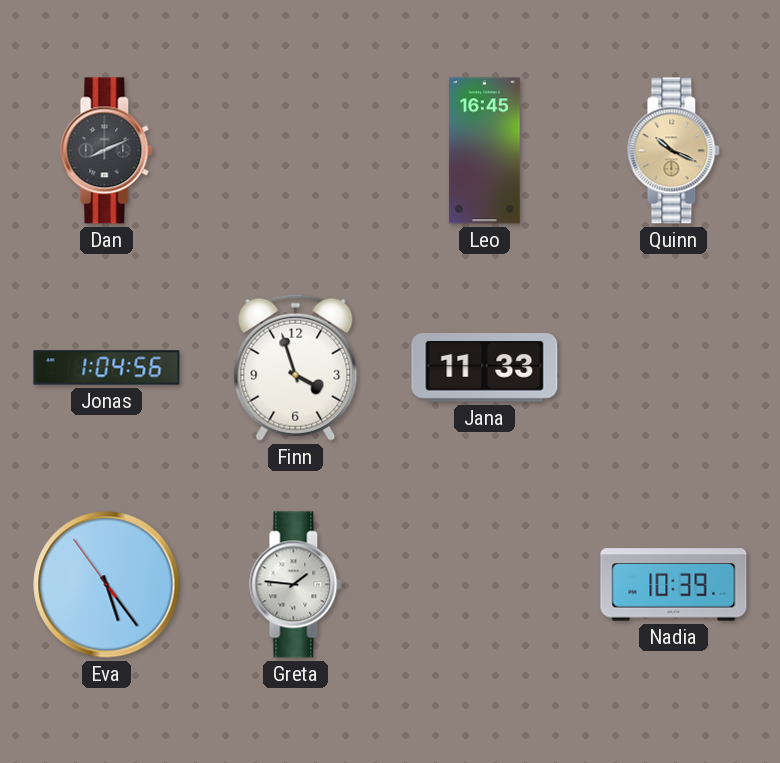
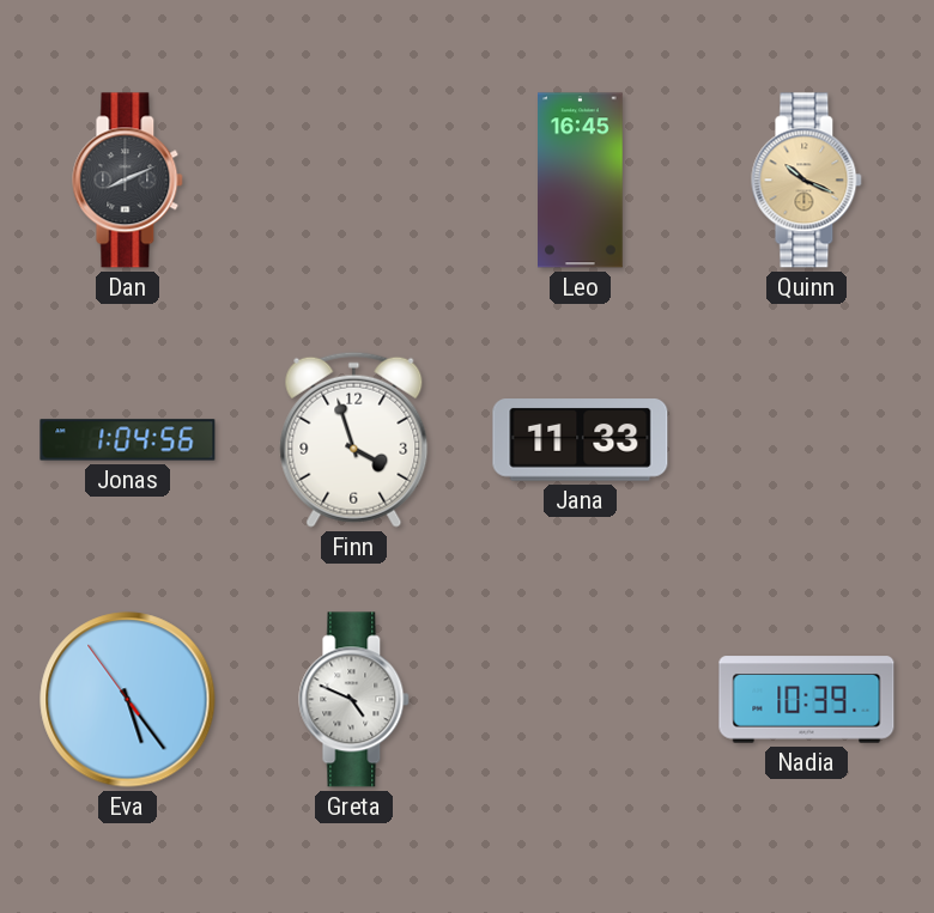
Greta: 1:46 -> 4:49
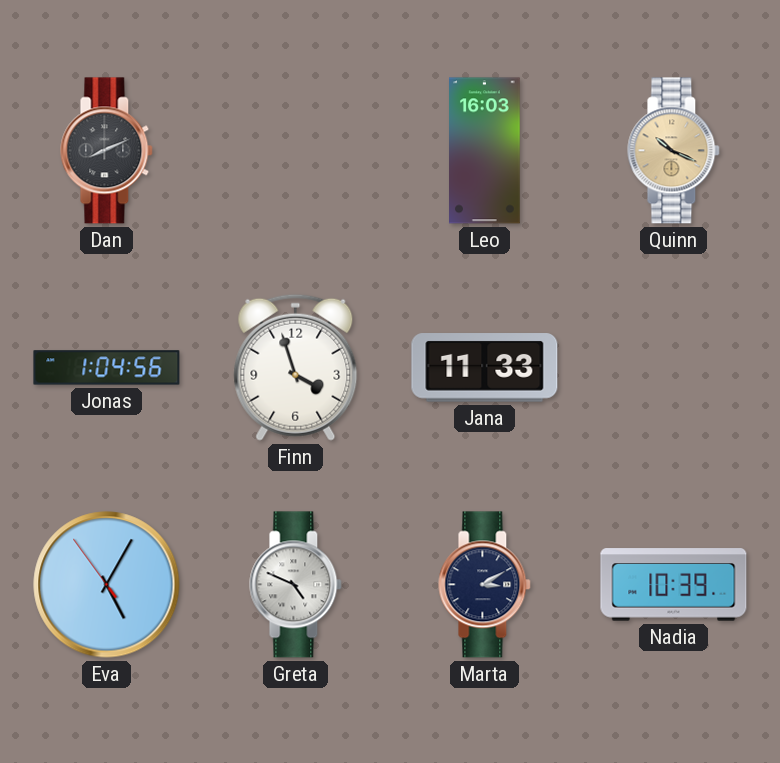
Leo: 16:45 -> 16:03
Eva: 5:23 -> 5:04
Marta: none -> 3:10
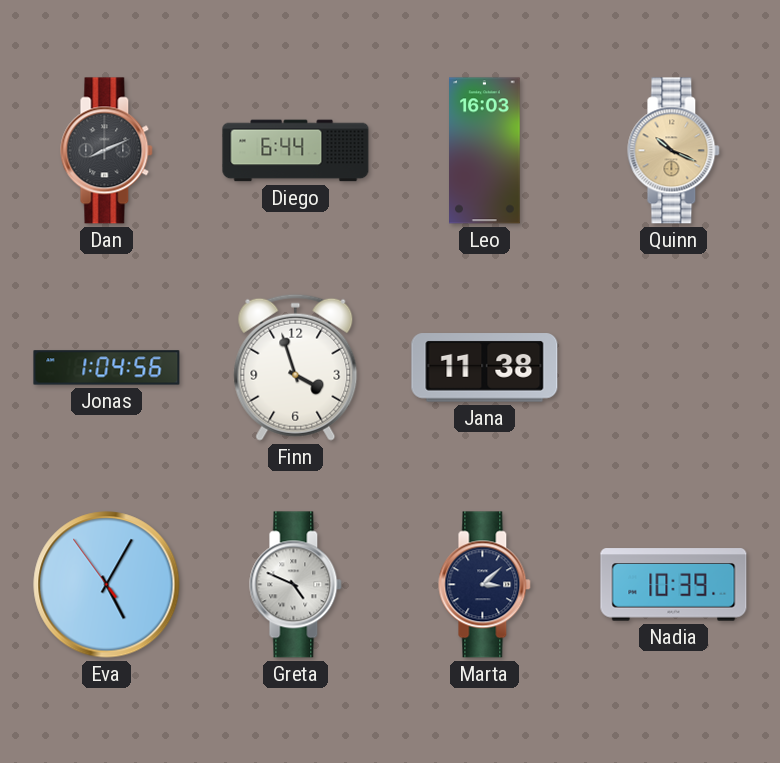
Diego: none -> 6:44
Jana: 11:33 -> 11:38
Marta: 3:10 -> 3:08
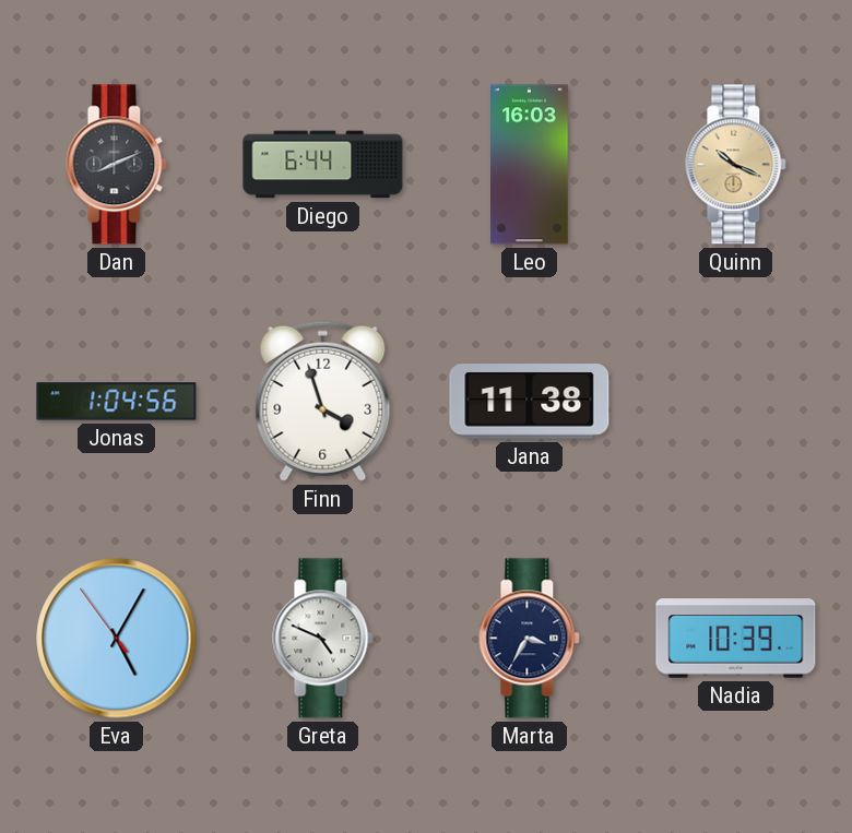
Marta: 3:08 -> 3:35
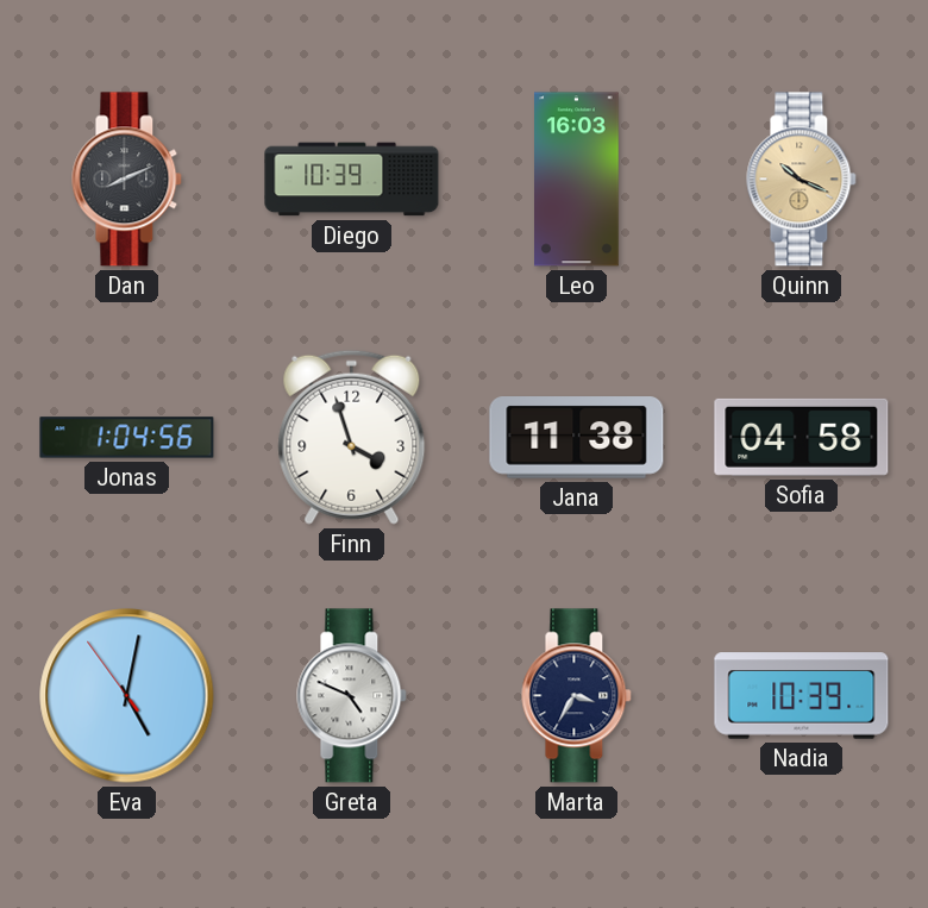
Diego: 6:44 -> 10:39
Sofia: none -> 04:58
Eva: 5:04 -> 5:01
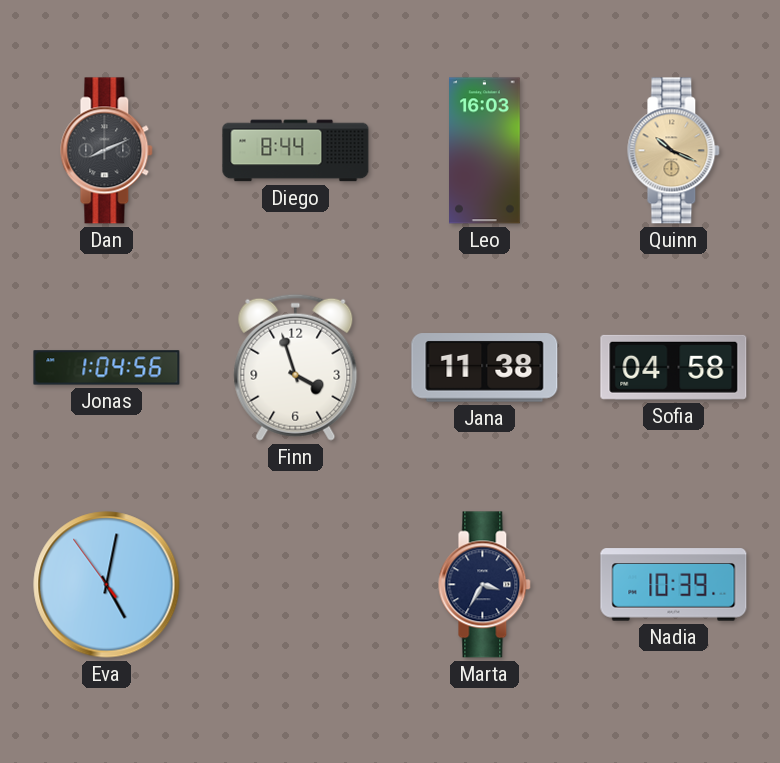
Diego: 10:39 -> 8:44
Greta: 4:49 -> none
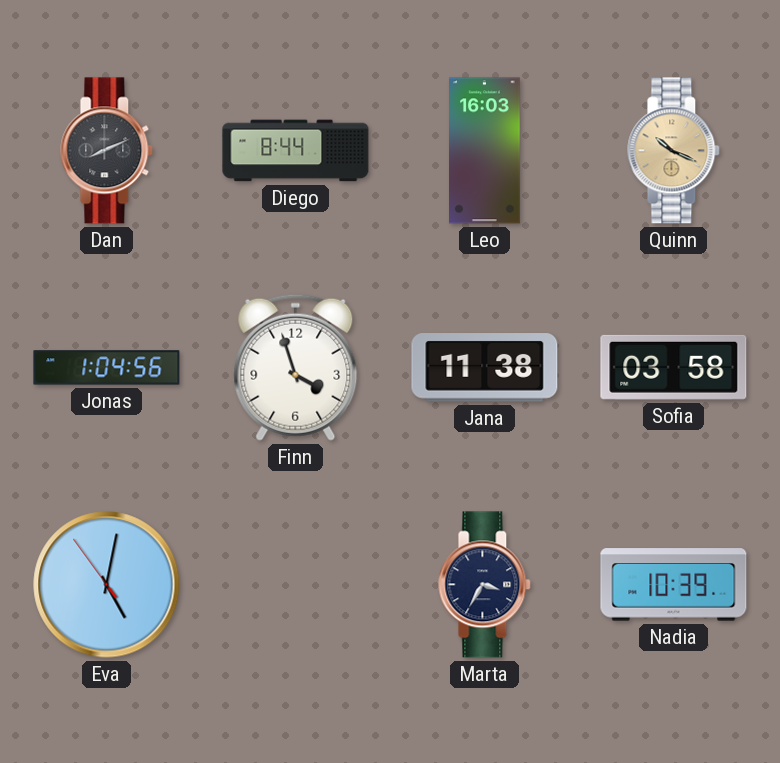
Sofia: 04:58 -> 03:58
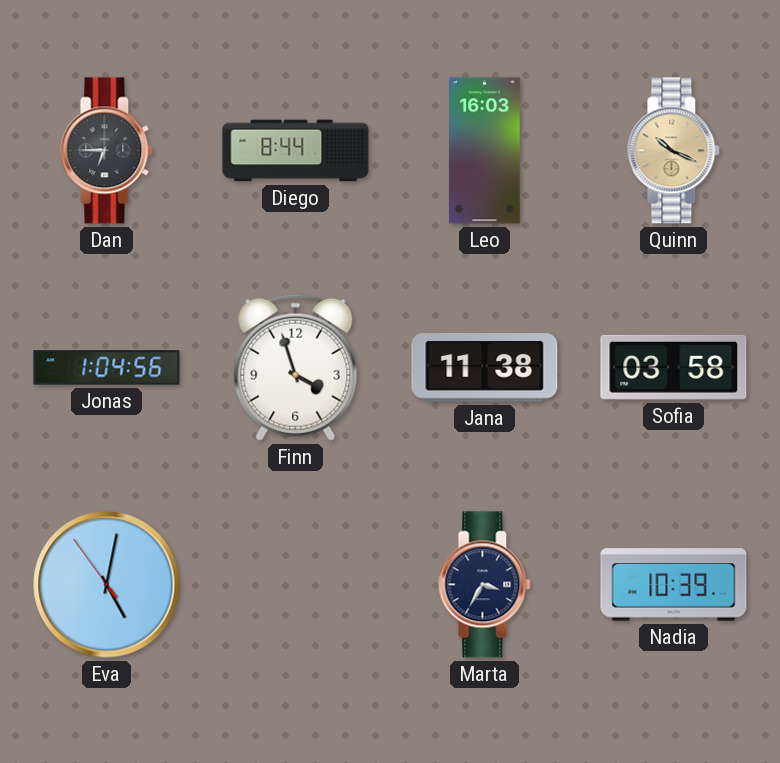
Dan: 8:11 -> 6:45
